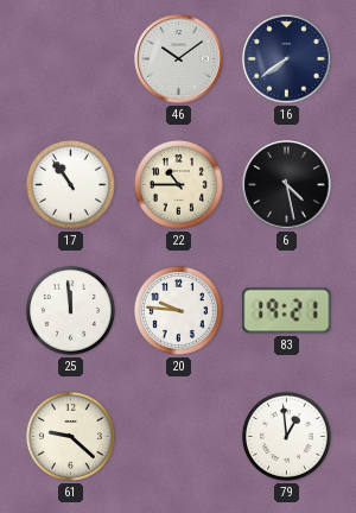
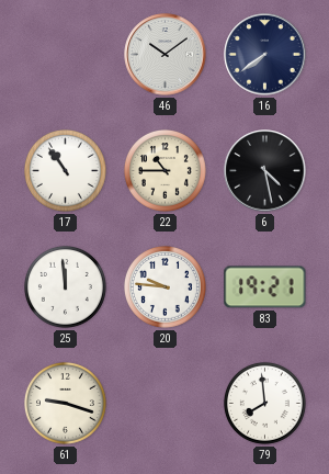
61: 9:22 -> 9:18
79: 12:59 -> 7:59
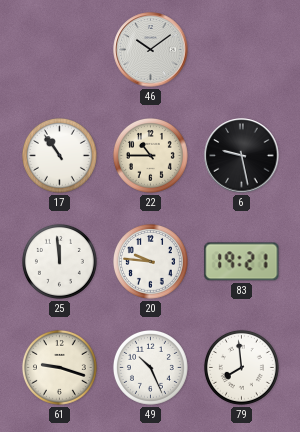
16: 7:39 -> none
6: 4:28 -> 9:28
49: none -> 10:26
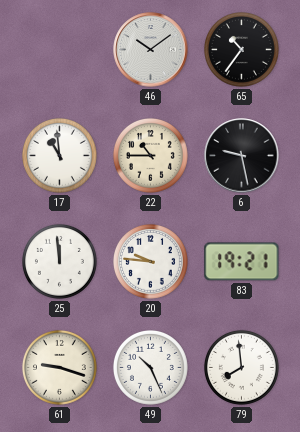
65: none -> 10:36
17: 10:54 -> 10:59
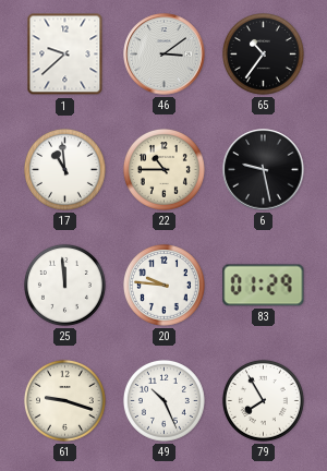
1: none -> 9:38
46: 10:09 -> 3:09
83: 19:21 -> 01:29
79: 7:59 -> 7:55
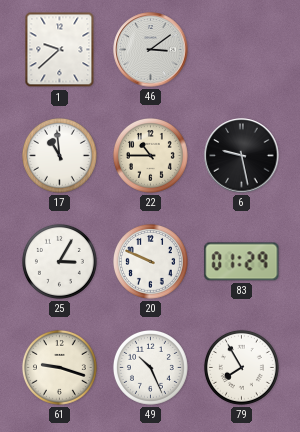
65: 10:36 -> none
25: 11:59 -> 3:05
20: 9:46 -> 9:49
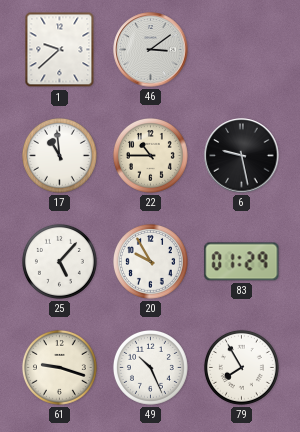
25: 3:05 -> 5:07
20: 9:49 -> 9:55
